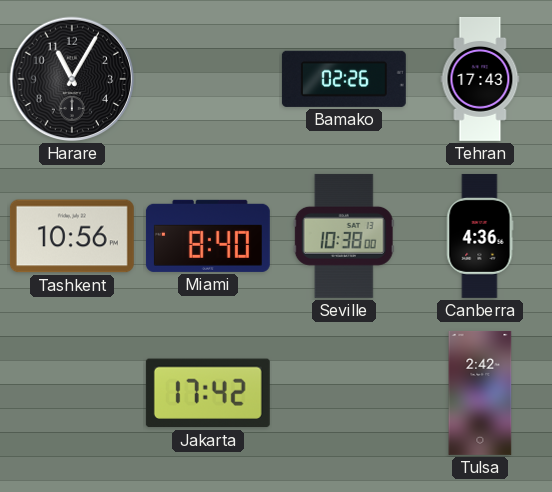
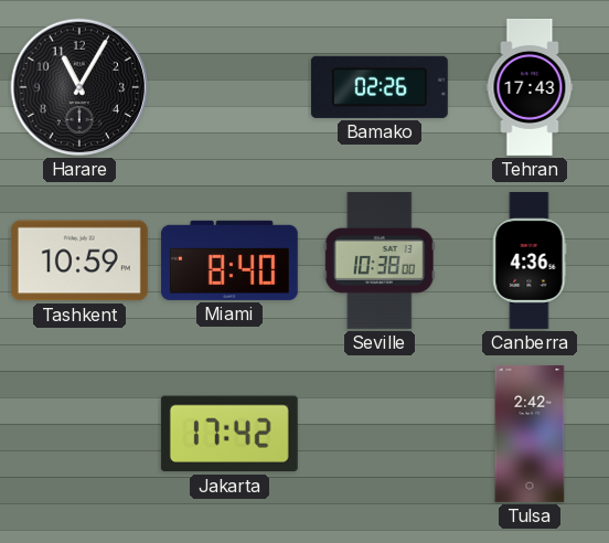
Tashkent: 10:56 -> 10:59
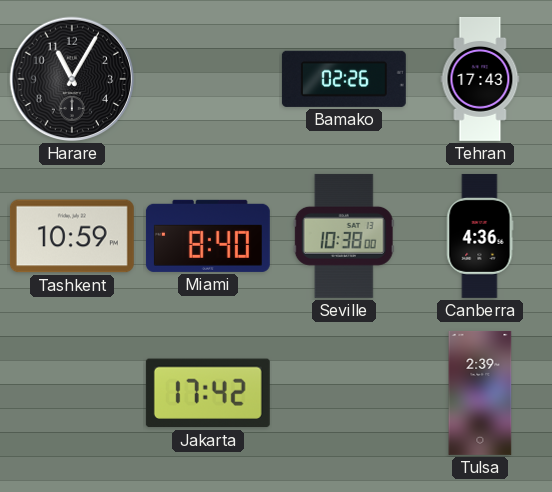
Tulsa: 2:42 -> 2:39
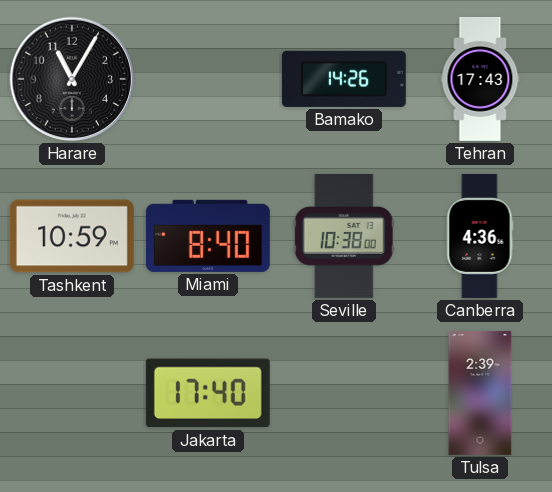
Bamako: 02:26 -> 14:26
Jakarta: 17:42 -> 17:40
